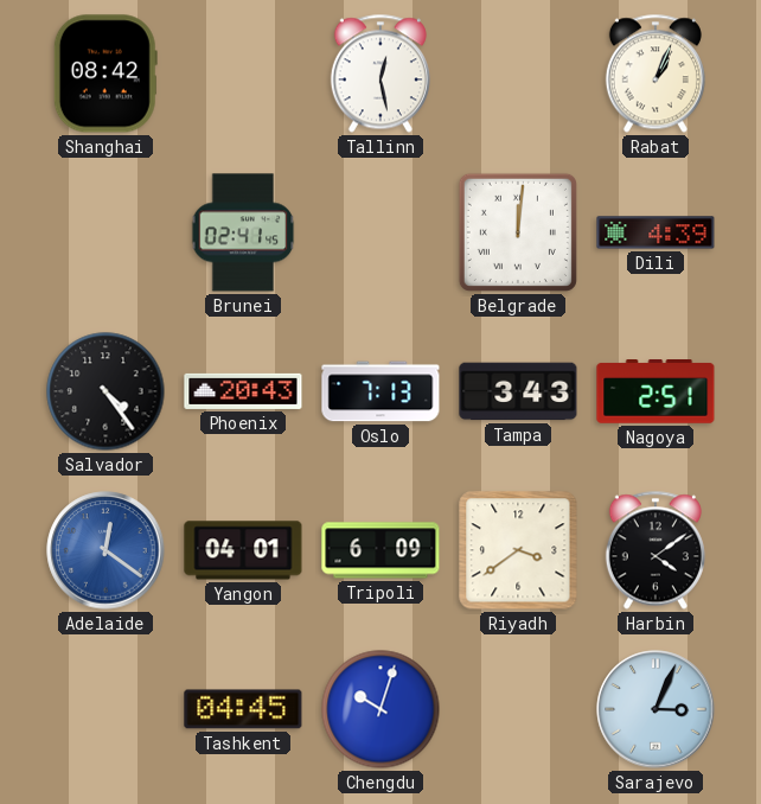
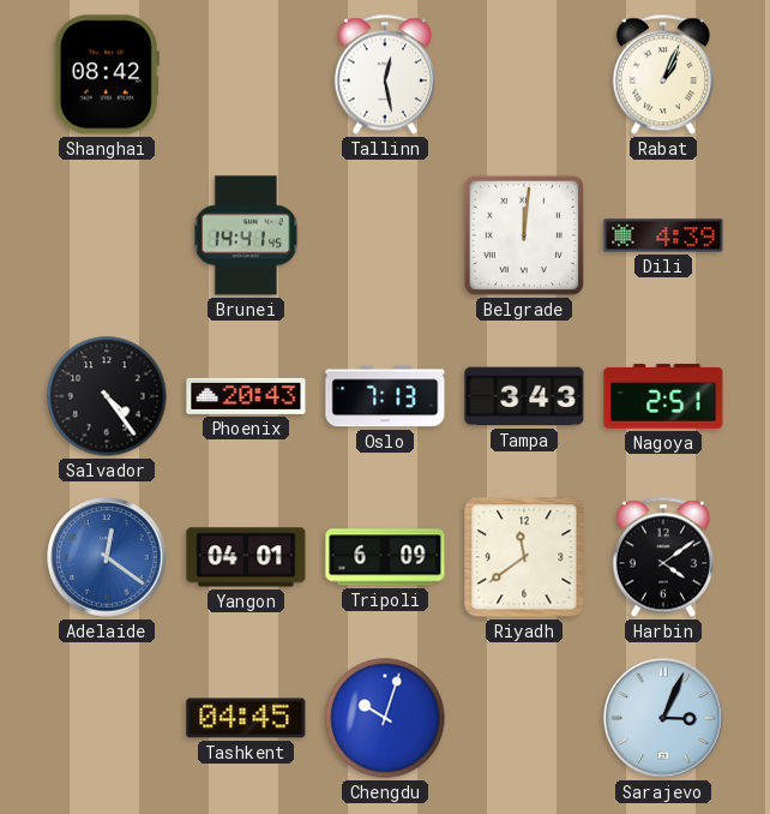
Brunei: 02:41 -> 14:41
Riyadh: 3:39 -> 11:39
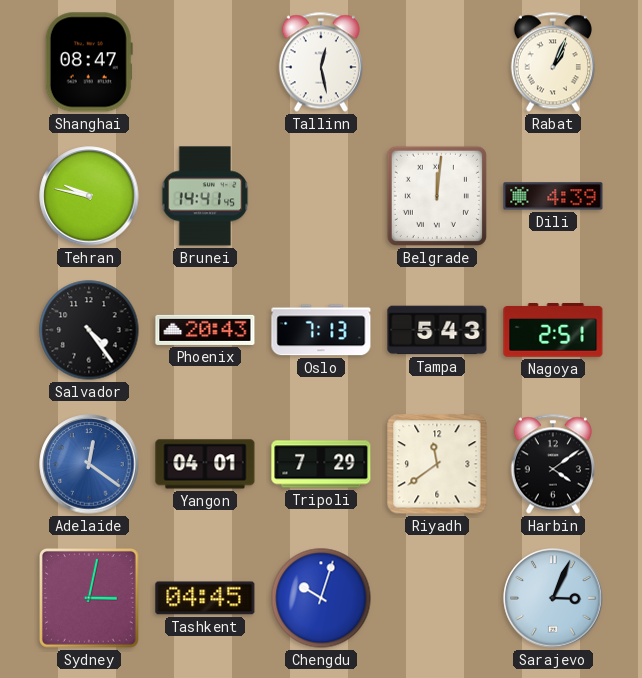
Shanghai: 08:42 -> 08:47
Tehran: none -> 9:47
Tampa: 3:43 -> 5:43
Tripoli: 6:09 -> 7:29
Sydney: none -> 3:02
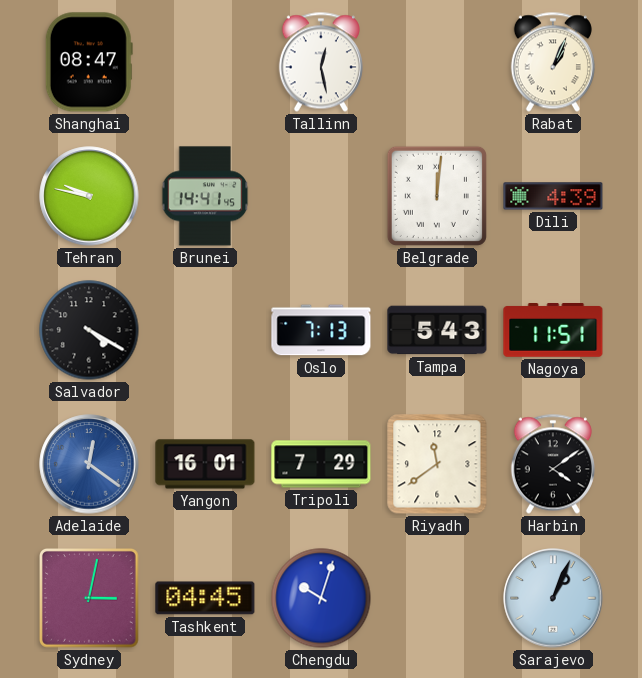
Salvador: 4:24 -> 4:20
Phoenix: 20:43 -> none
Nagoya: 2:51 -> 11:51
Yangon: 04:01 -> 16:01
Sarajevo: 3:04 -> 1:04
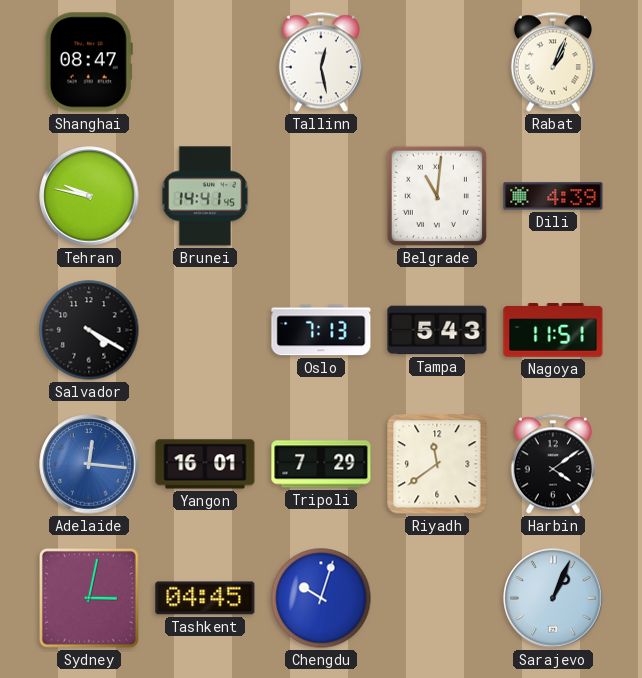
Belgrade: 12:01 -> 11:01
Adelaide: 12:21 -> 12:16
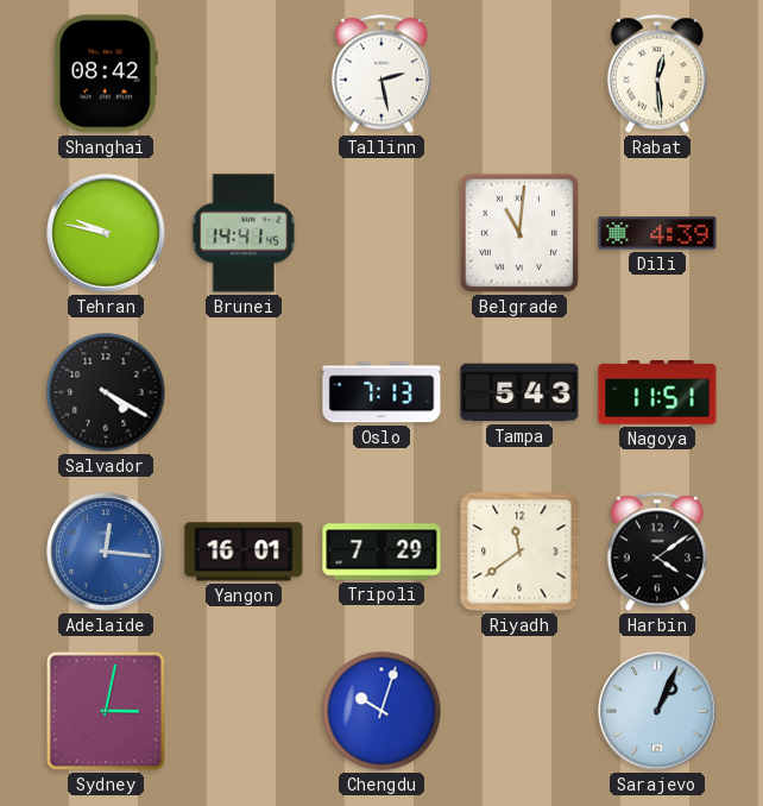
Shanghai: 08:47 -> 08:42
Tallinn: 12:28 -> 2:28
Rabat: 1:04 -> 12:29
Tashkent: 04:45 -> none
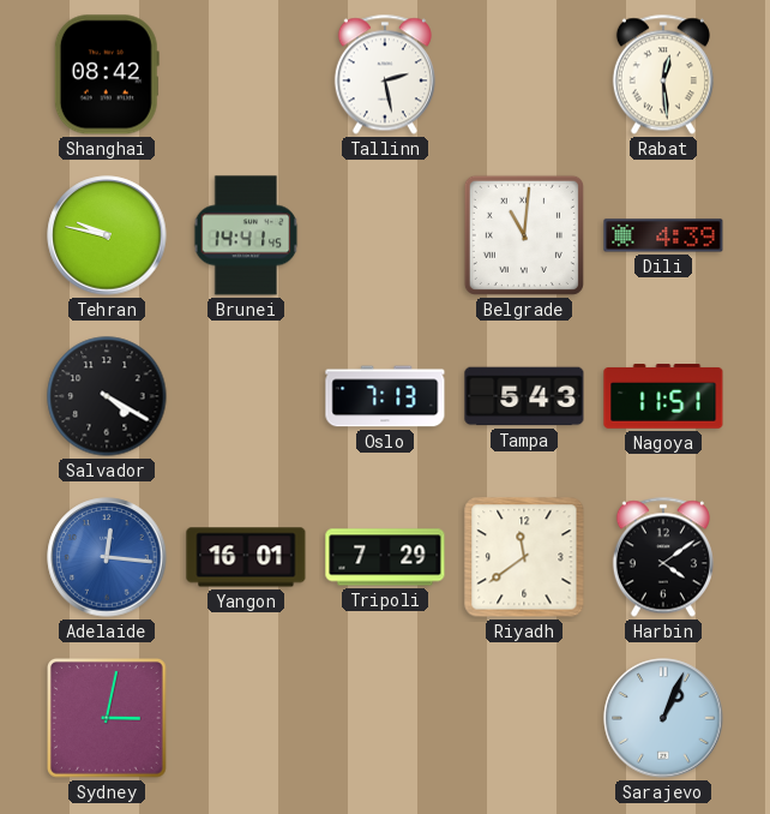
Chengdu: 10:03 -> none
